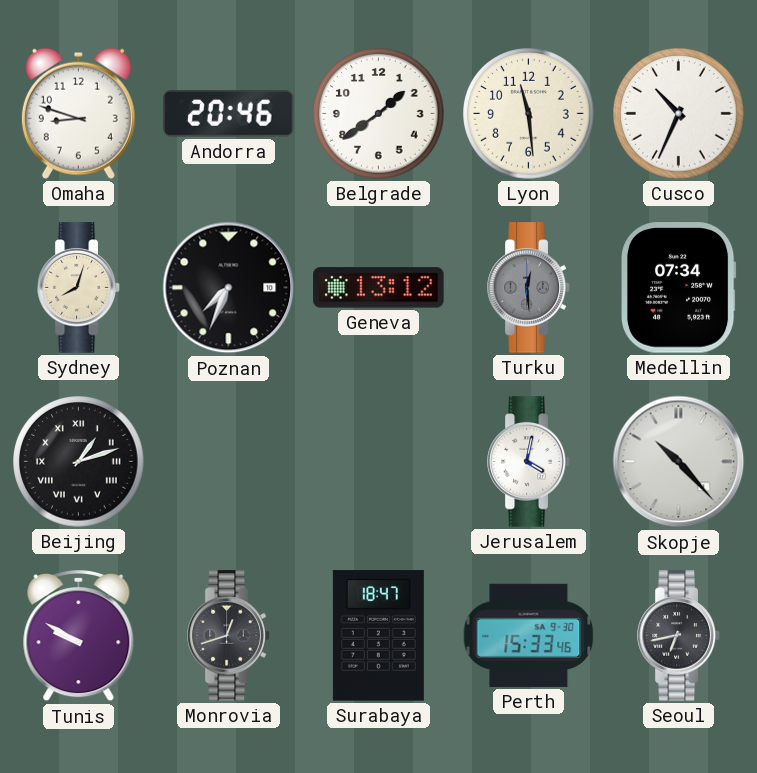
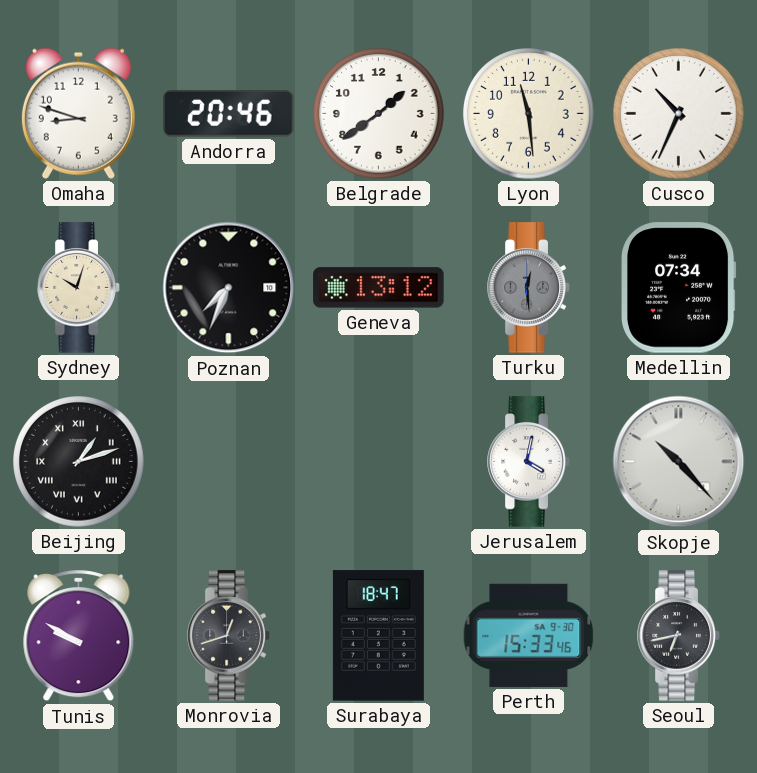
Sydney: 8:03 -> 10:03
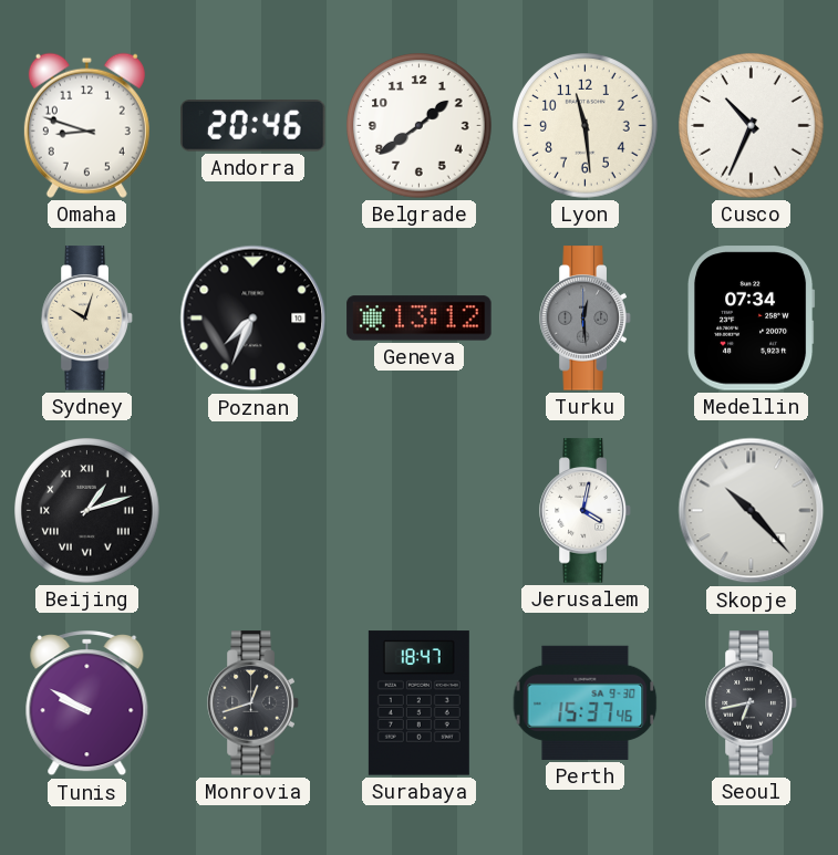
Perth: 15:33 -> 15:37
